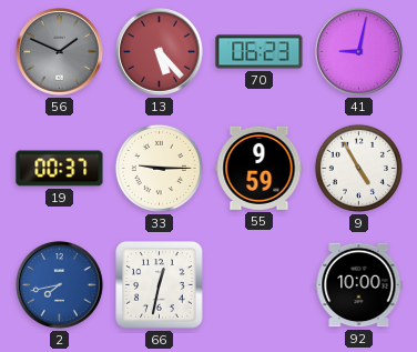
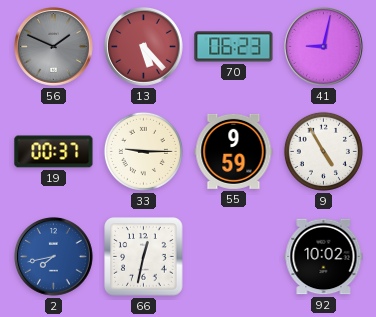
92: 10:00 -> 10:02
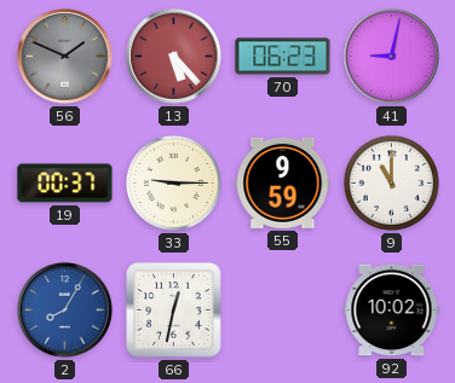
9: 4:55 -> 11:00
2: 7:43 -> 8:05
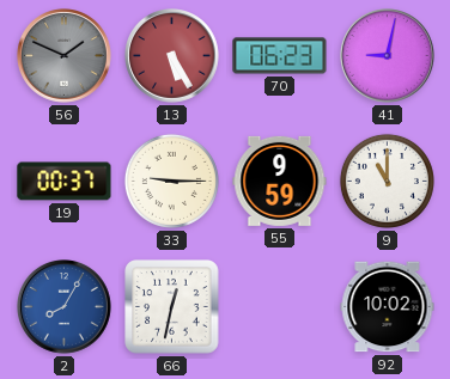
13: 5:23 -> 5:25
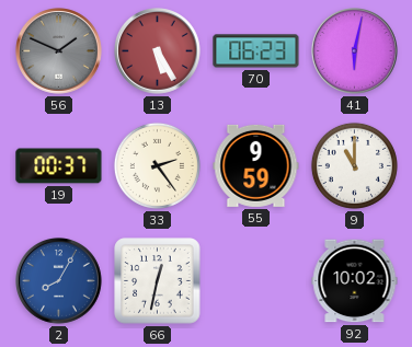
41: 9:02 -> 6:02
33: 9:15 -> 2:24
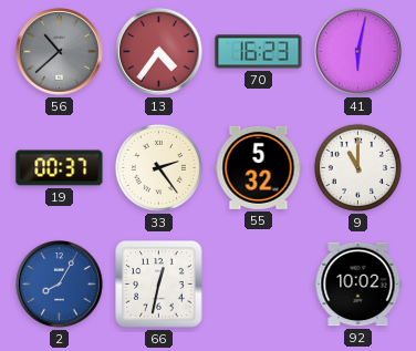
56: 1:49 -> 10:38
13: 5:25 -> 4:36
70: 06:23 -> 16:23
55: 9:59 -> 5:32
